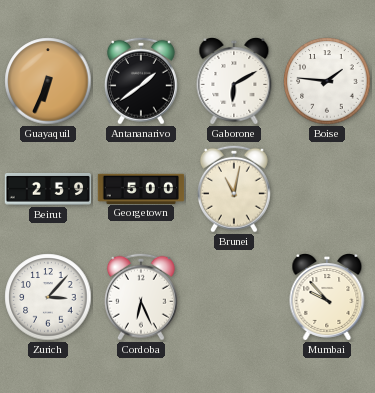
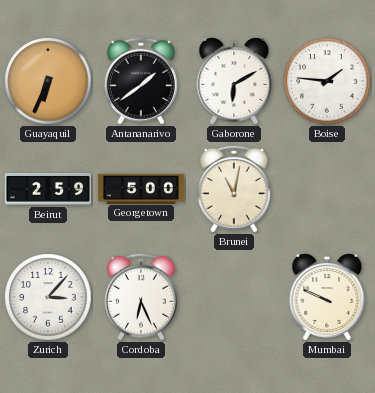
Mumbai: 9:53 -> 9:49
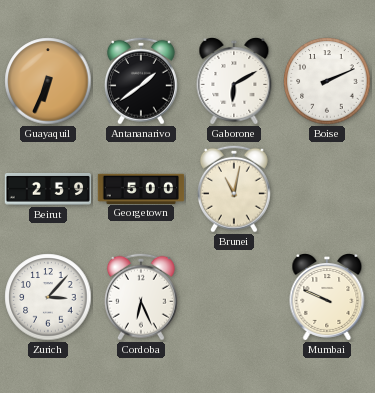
Boise: 1:46 -> 2:11
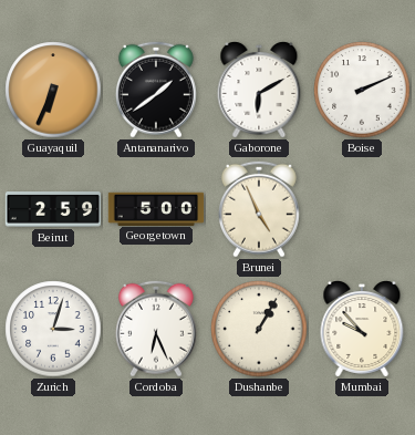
Brunei: 11:02 -> 4:56
Zurich: 3:07 -> 3:03
Dushanbe: none -> 1:05
Mumbai: 9:49 -> 9:53
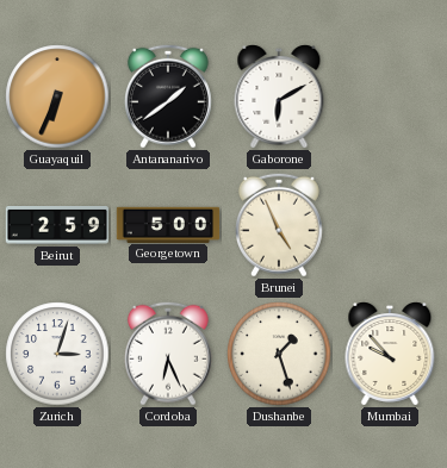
Boise: 2:11 -> none
Dushanbe: 1:05 -> 1:27
